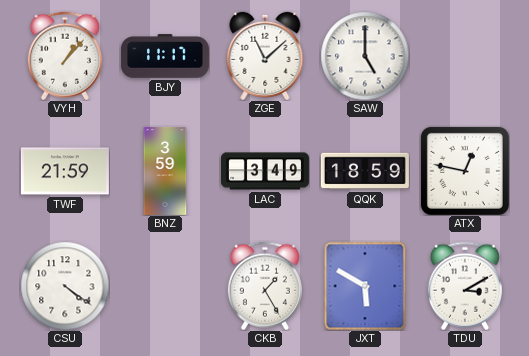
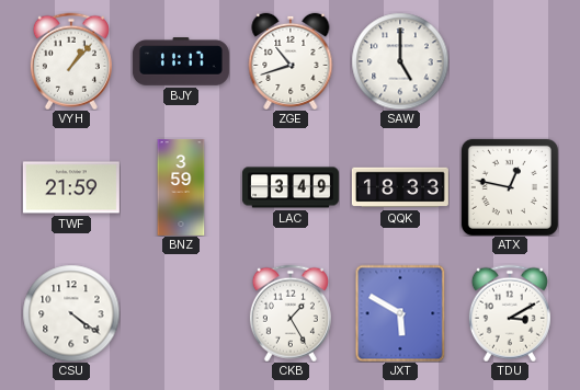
ZGE: 11:08 -> 10:42
QQK: 18:59 -> 18:33
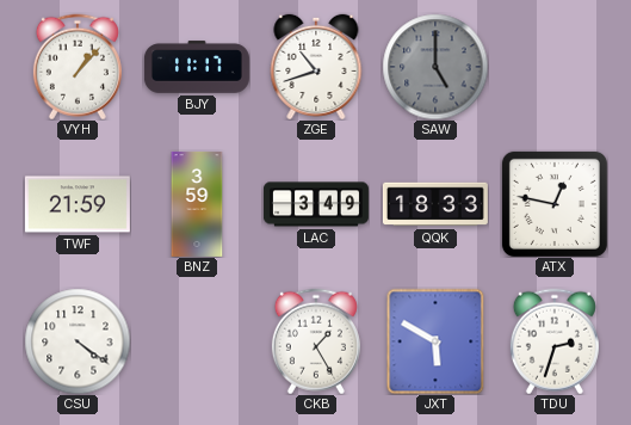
SAW dial: white -> grey
TDU: 3:10 -> 2:33
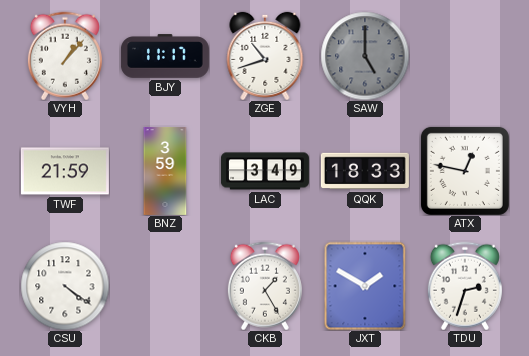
JXT: 5:50 -> 1:50
